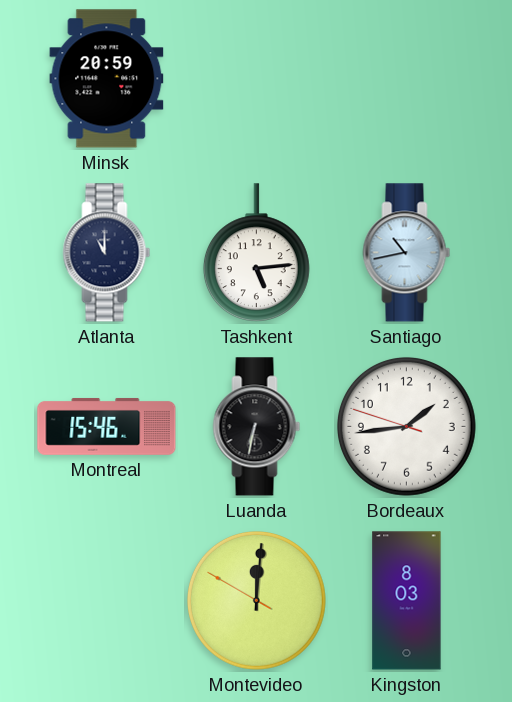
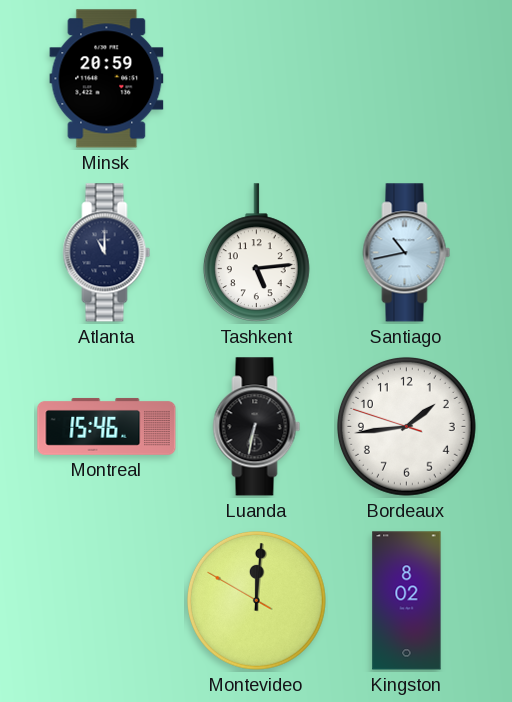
Kingston: 8:03 -> 8:02
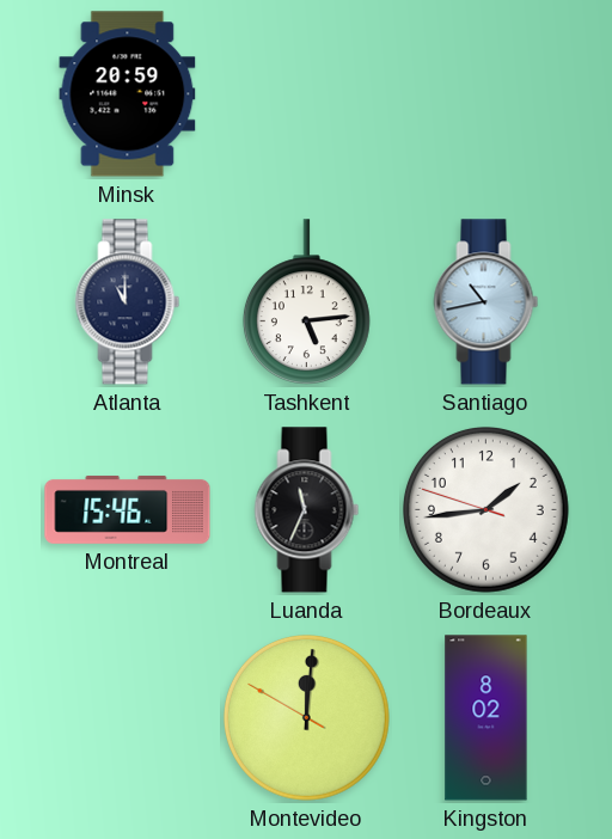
Luanda: 6:32 -> 11:34
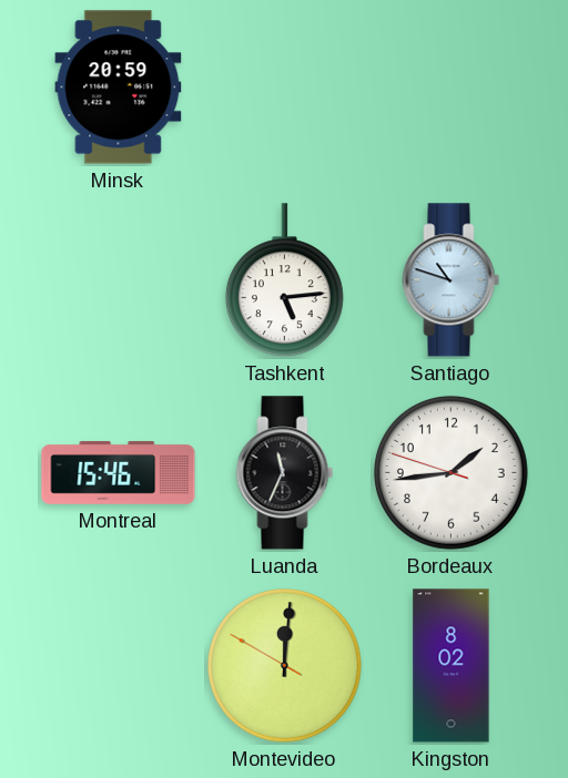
Atlanta: 11:00 -> none
Santiago: 10:43 -> 10:48
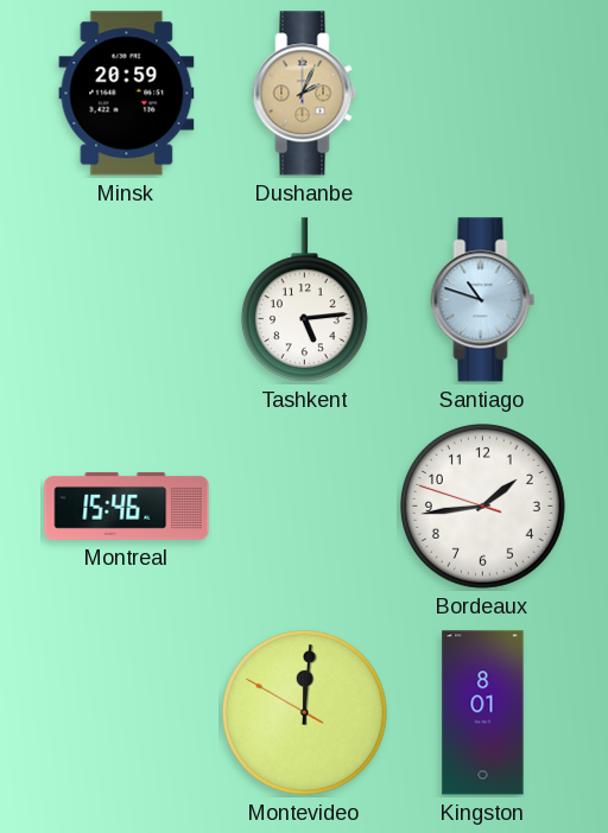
Dushanbe: none -> 2:04
Luanda: 11:34 -> none
Kingston: 8:02 -> 8:01
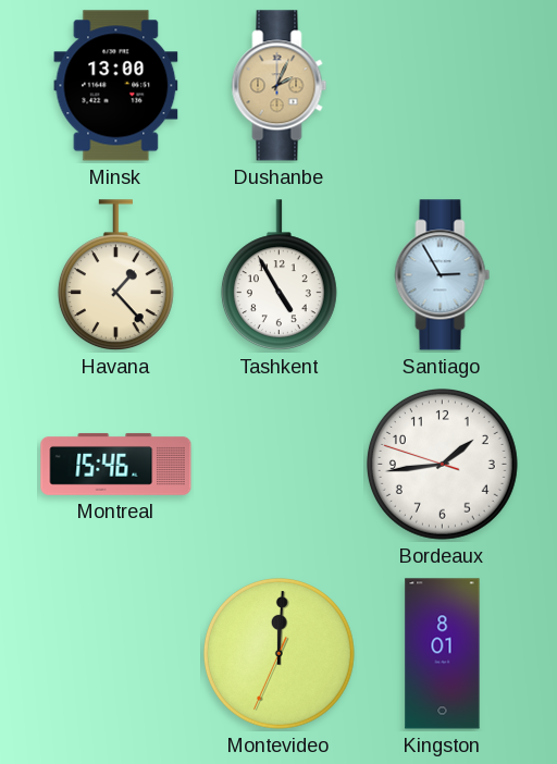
Minsk: 20:59 -> 13:00
Havana: none -> 1:23
Tashkent: 5:14 -> 4:55
Santiago: 10:48 -> 2:55
Montevideo: 12:00:50 -> 12:00:34
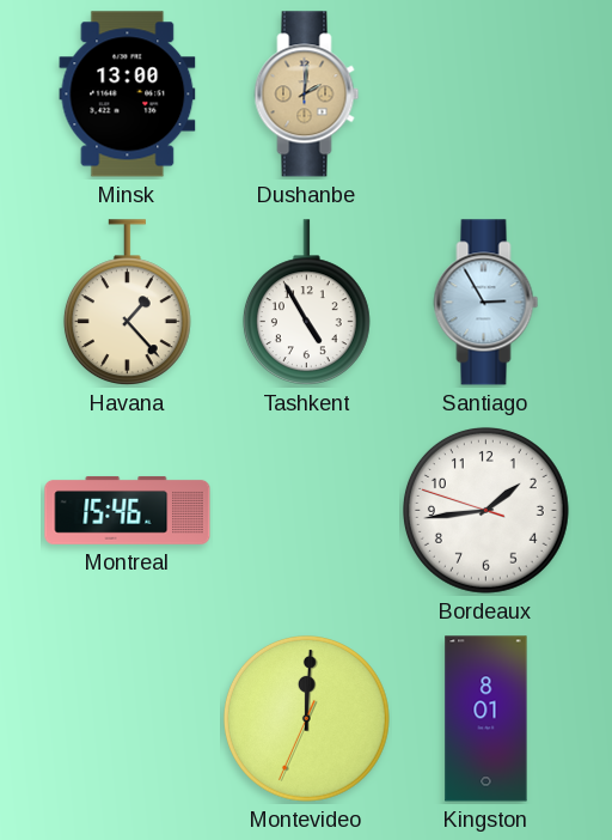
Dushanbe: 2:04 -> 2:01
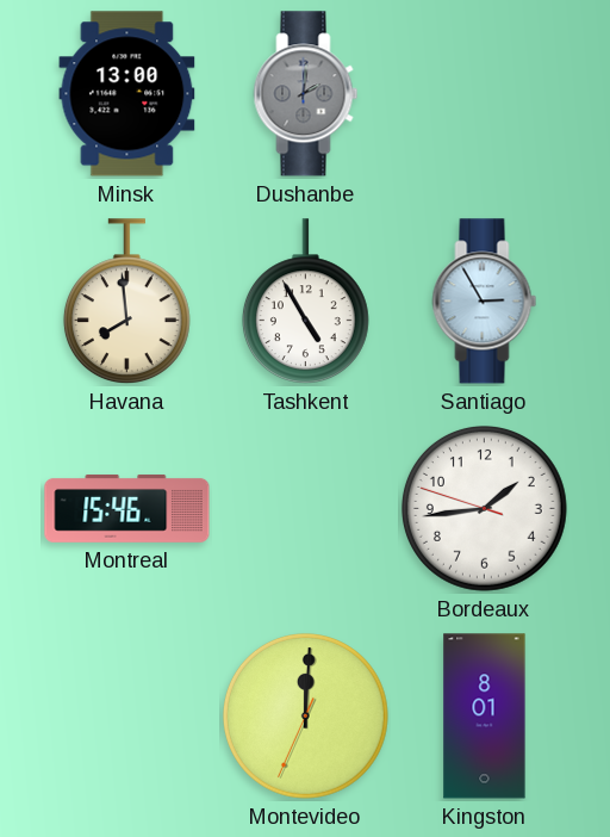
Dushanbe dial: champagne -> grey
Havana: 1:23 -> 7:59
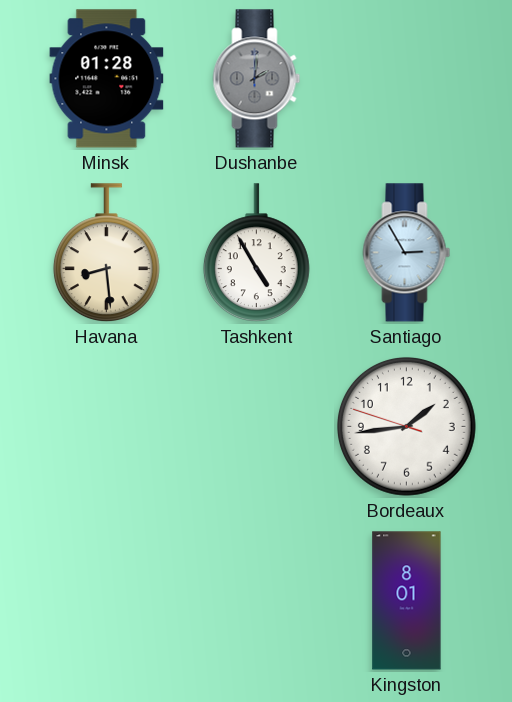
Minsk: 13:00 -> 01:28
Havana: 7:59 -> 8:29
Montreal: 15:46 -> none
Montevideo: 12:00 -> none
